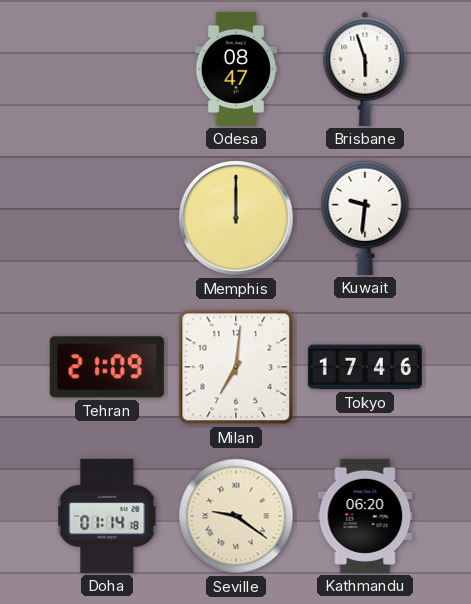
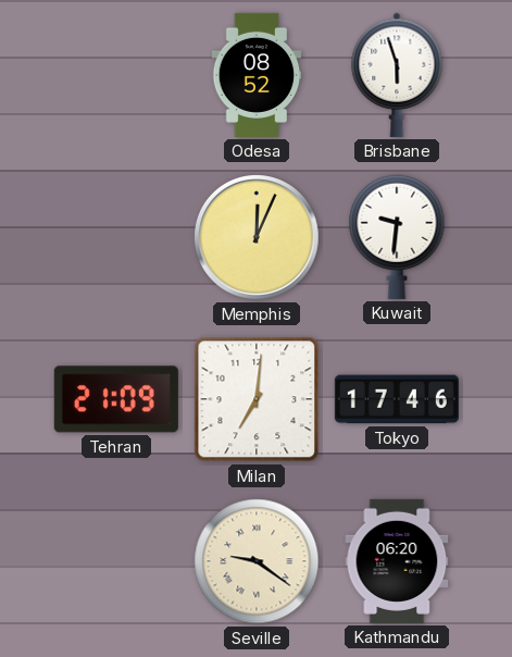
Odesa: 08:47 -> 08:52
Memphis: 12:00 -> 12:04
Doha: 01:14 -> none
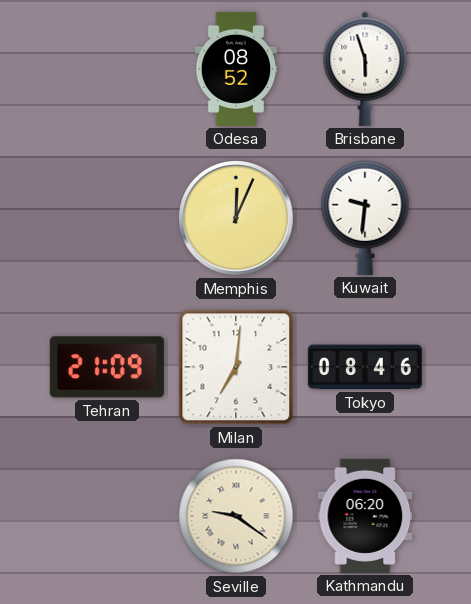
Tokyo: 17:46 -> 08:46
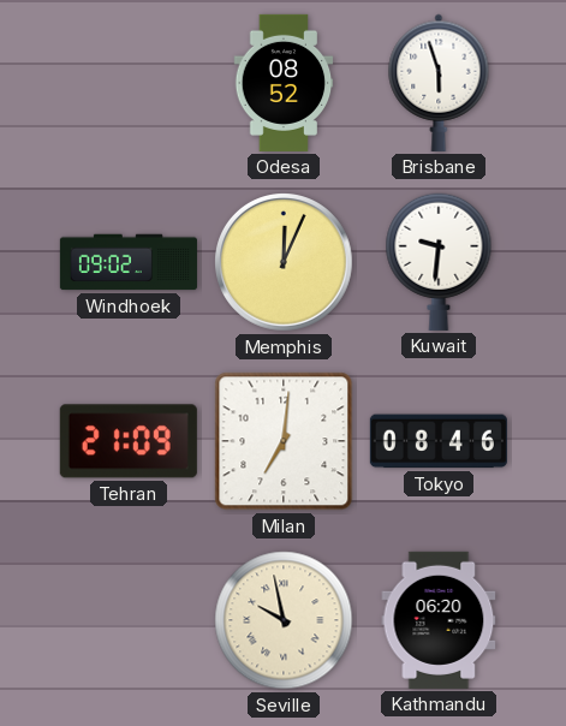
Windhoek: none -> 09:02
Seville: 9:21 -> 9:58
